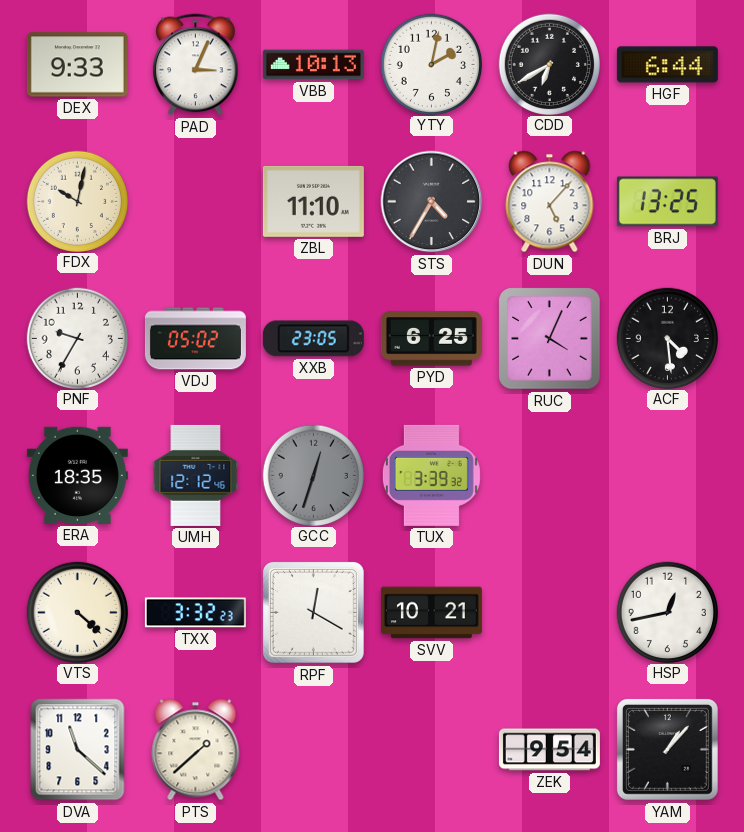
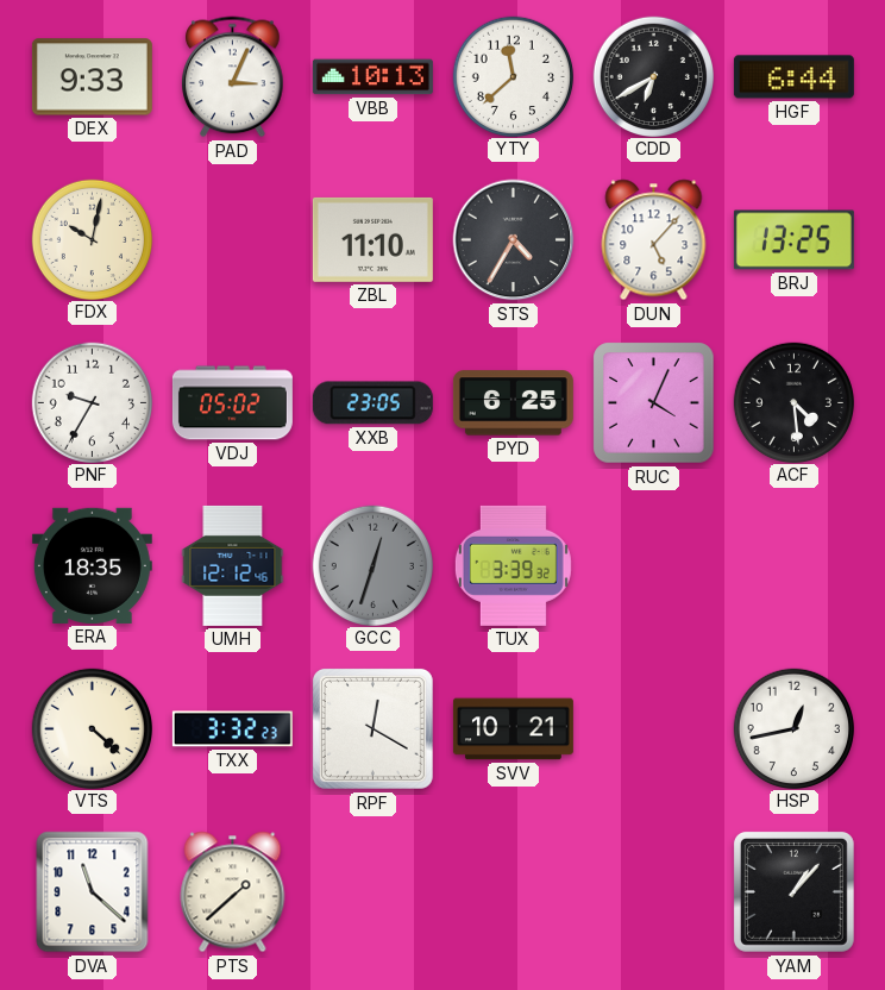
YTY: 2:02 -> 11:38
ZEK: 9:54 -> none
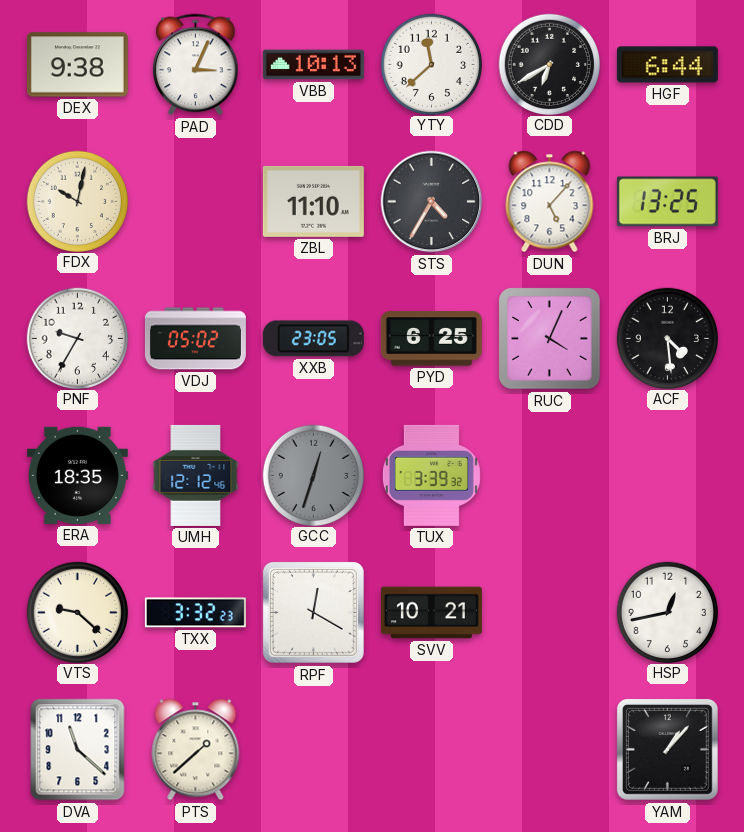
DEX: 9:33 -> 9:38
VTS: 4:22 -> 9:22
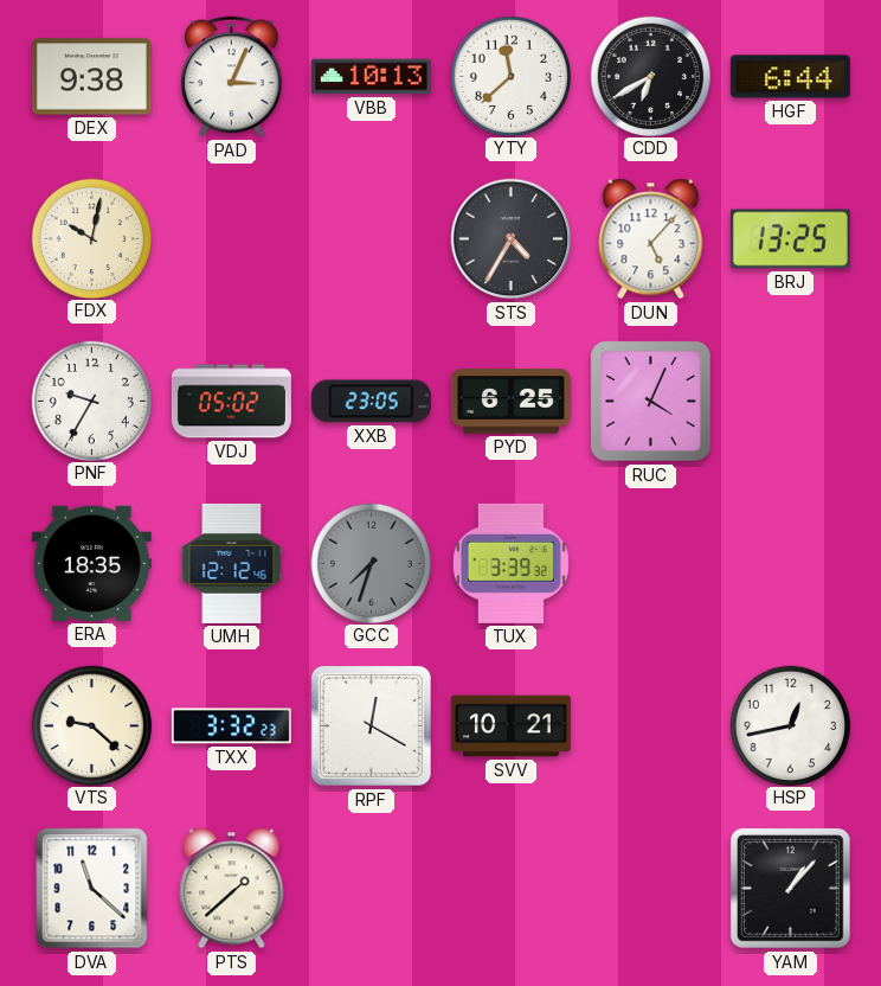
ZBL: 11:10 -> none
ACF: 4:29 -> none
GCC: 12:33 -> 7:33
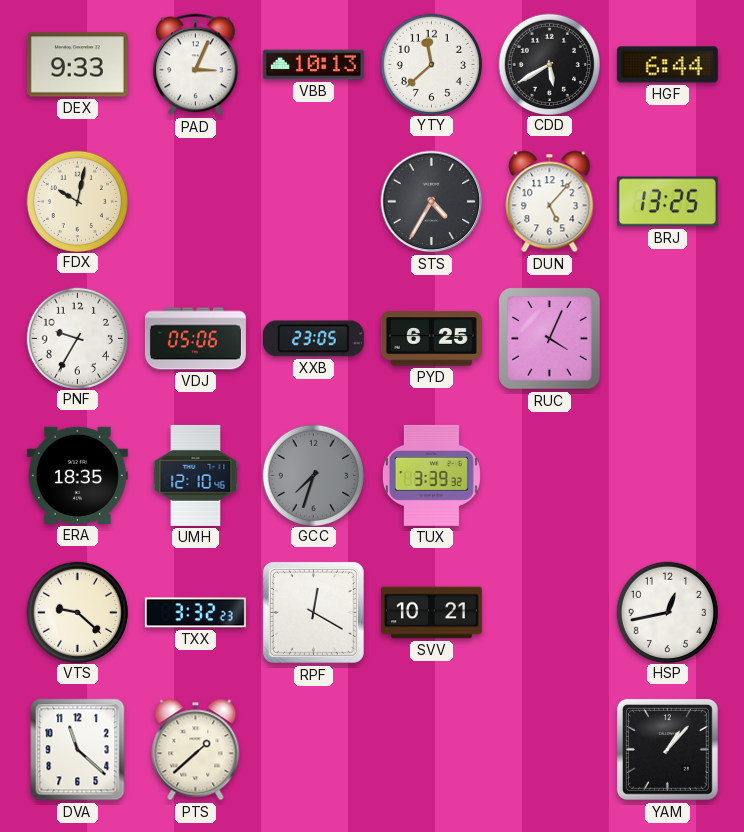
DEX: 9:38 -> 9:33
CDD: 6:40 -> 5:40
VDJ: 05:02 -> 05:06
UMH: 12:12 -> 12:10
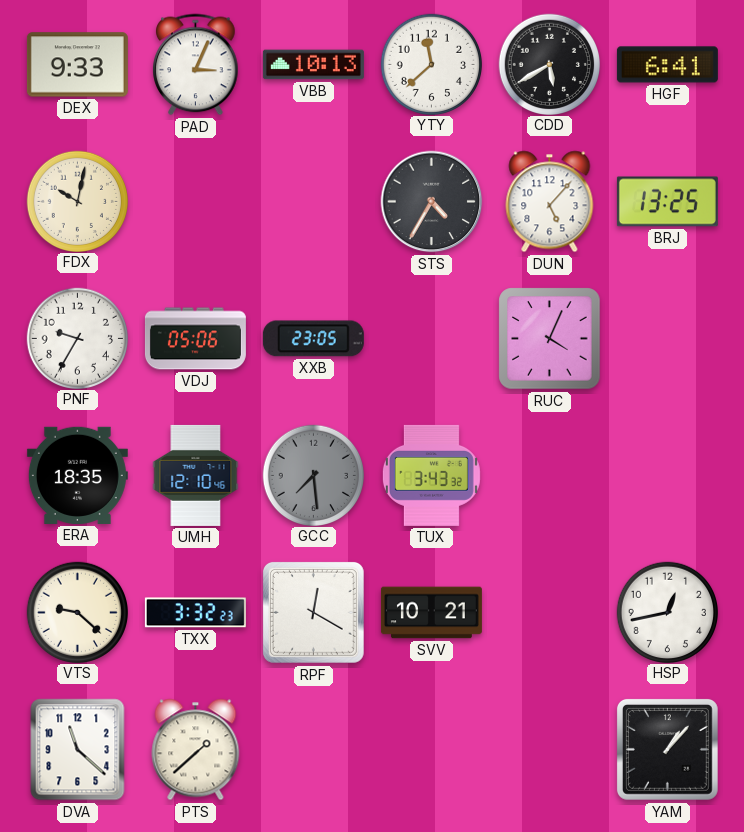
HGF: 6:44 -> 6:41
PYD: 6:25 -> none
GCC: 7:33 -> 7:29
TUX: 3:39 -> 3:43
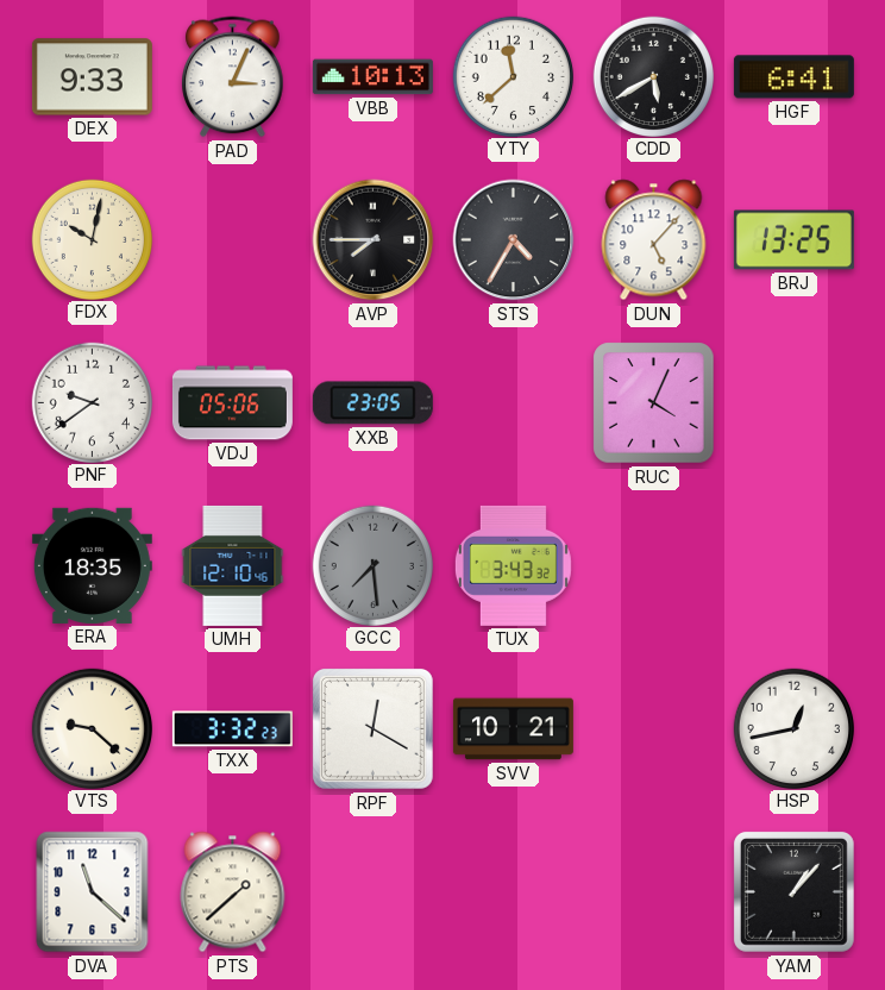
AVP: none -> 7:45
PNF: 9:35 -> 9:39
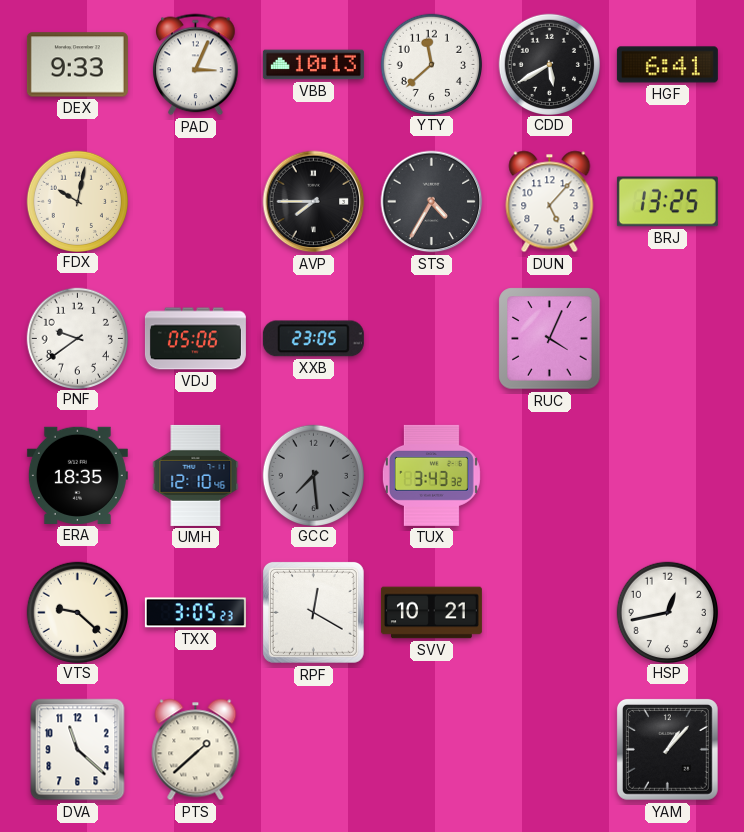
TXX: 3:32 -> 3:05
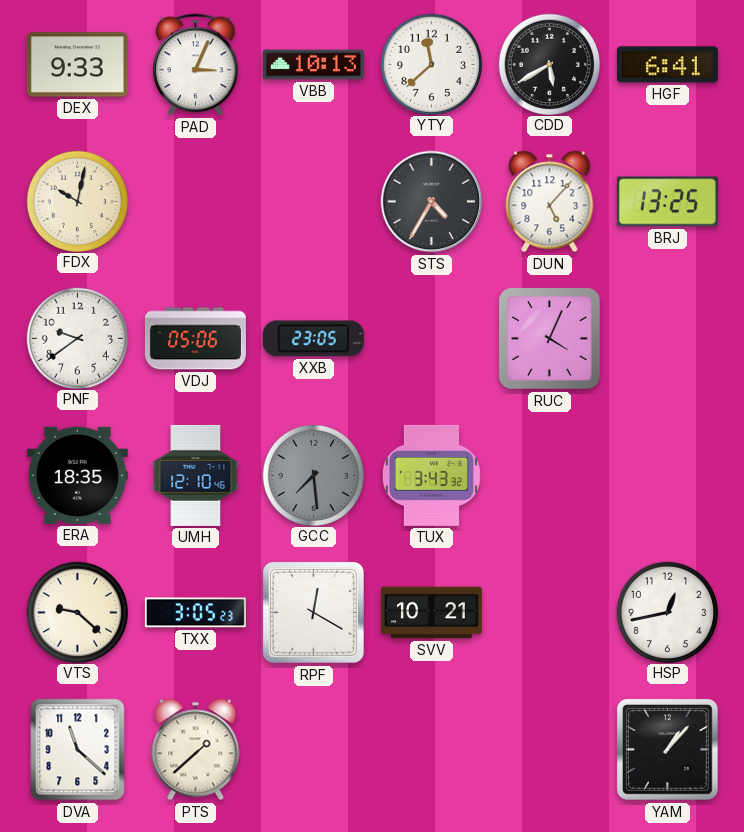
AVP: 7:45 -> none
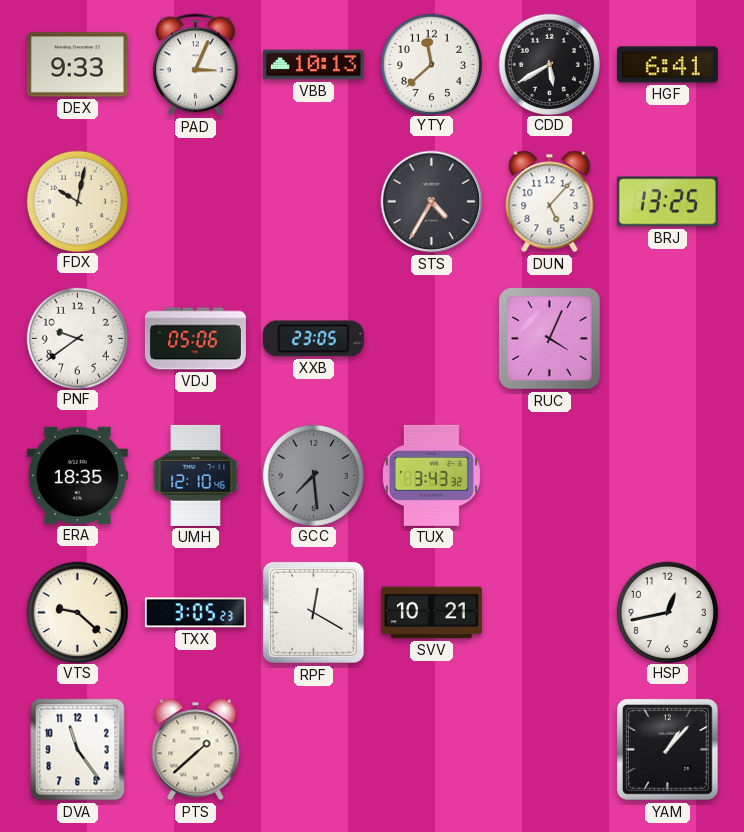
DVA: 11:22 -> 11:24
